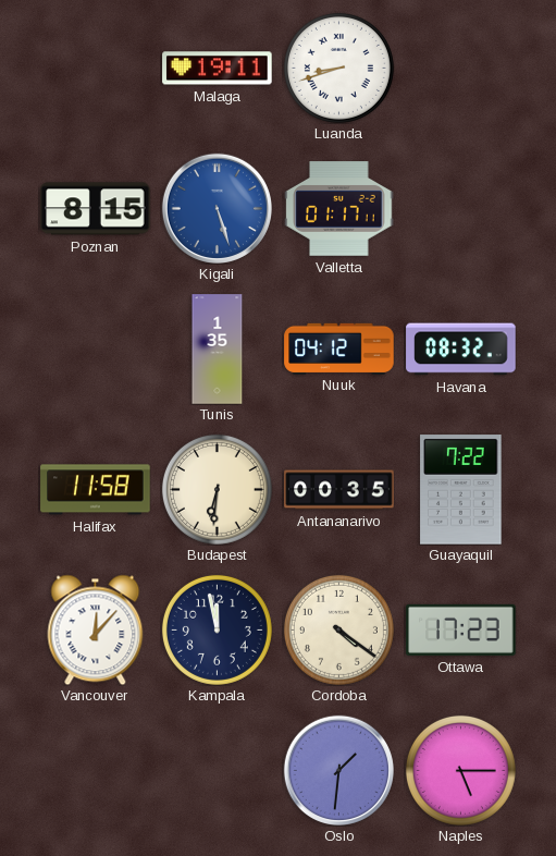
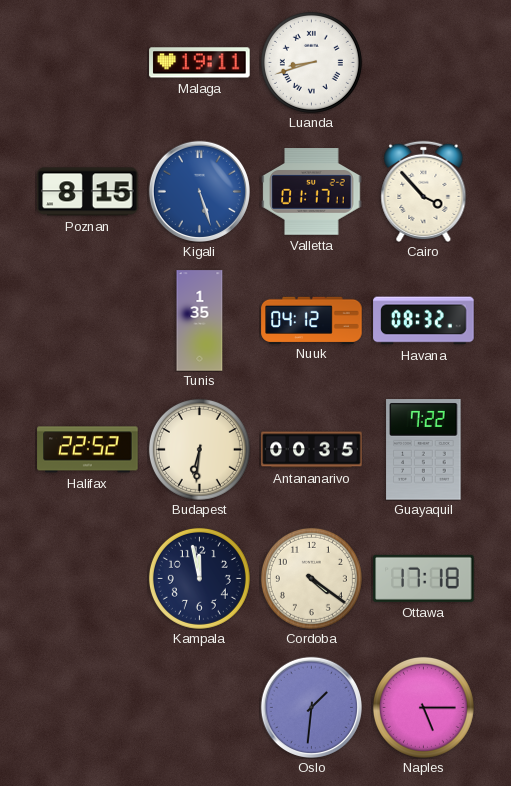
Cairo: none -> 3:53
Halifax: 11:58 -> 22:52
Vancouver: 12:07 -> none
Ottawa: 17:23 -> 17:18
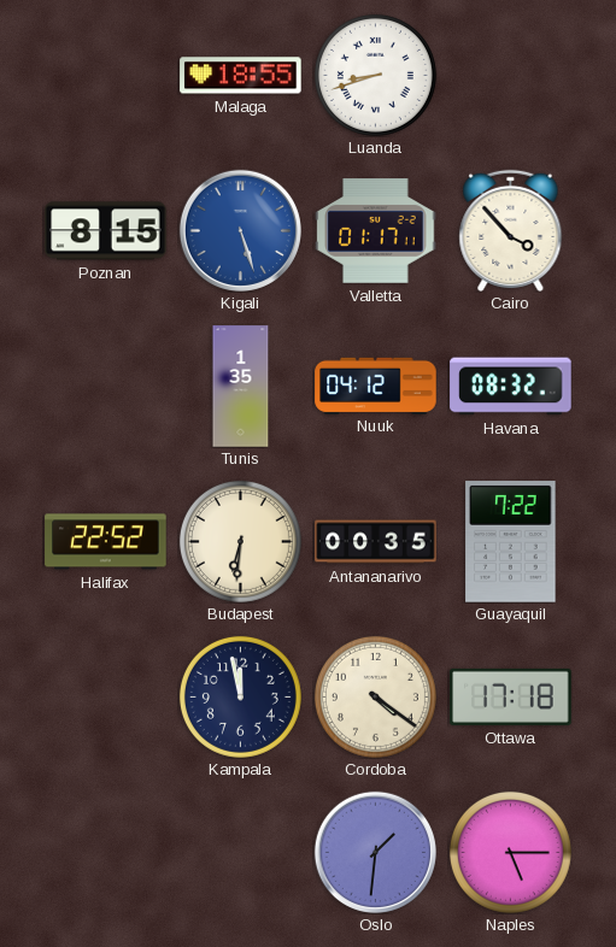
Malaga: 19:11 -> 18:55
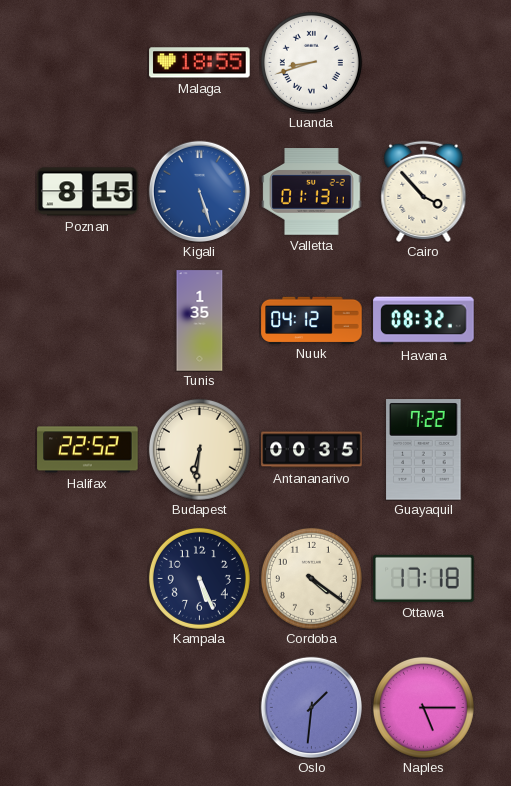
Valletta: 01:17 -> 01:13
Kampala: 11:58 -> 5:26
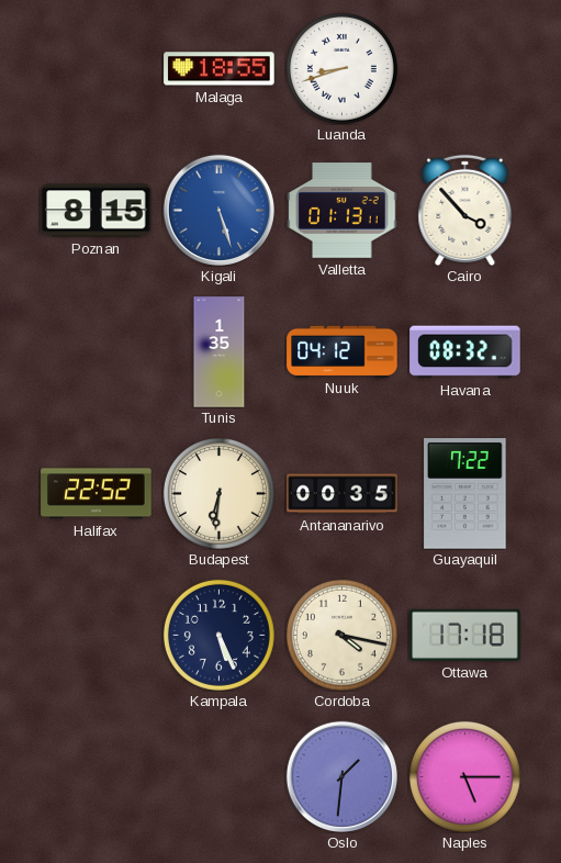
Cordoba: 4:21 -> 4:17
